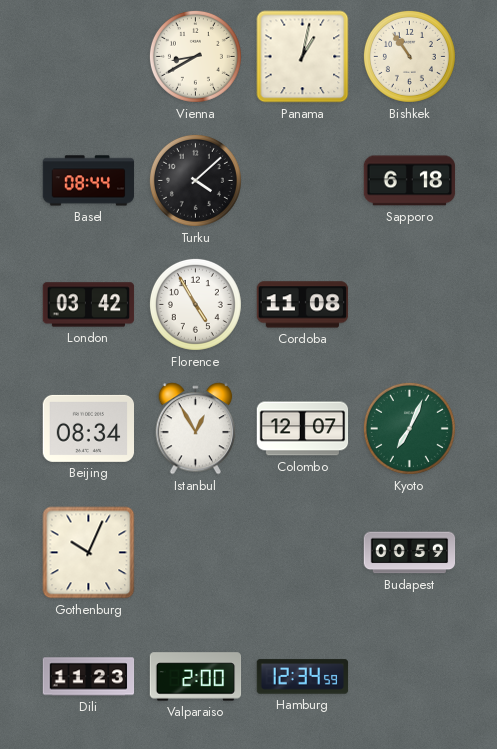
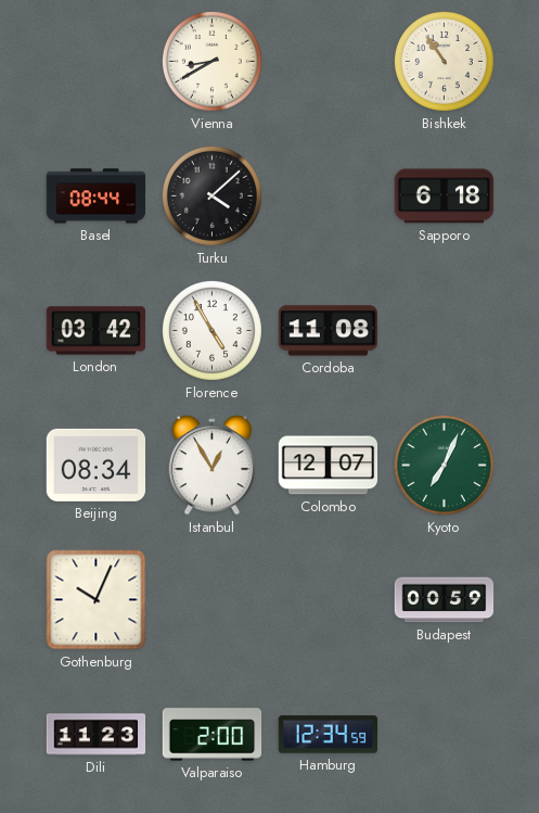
Panama: 1:02 -> none
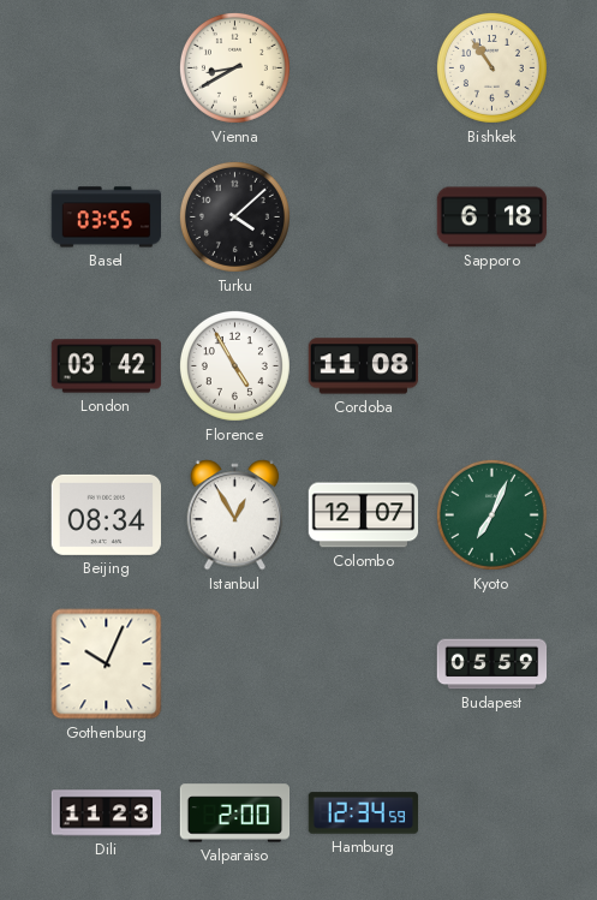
Basel: 08:44 -> 03:55
Budapest: 00:59 -> 05:59
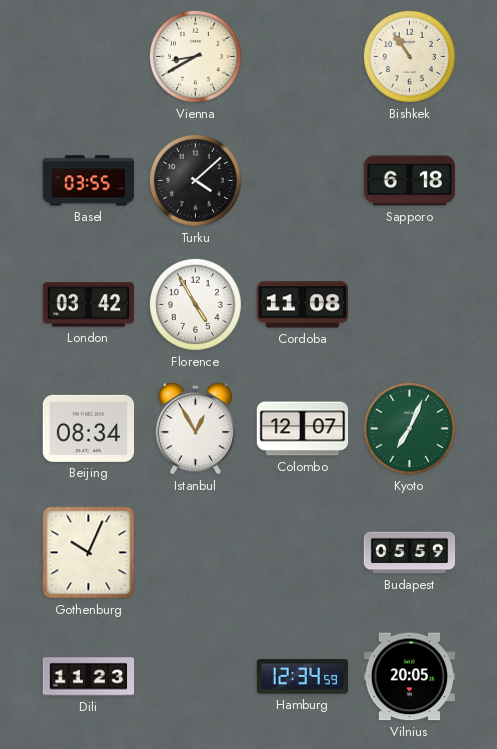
Valparaiso: 2:00 -> none
Vilnius: none -> 20:05
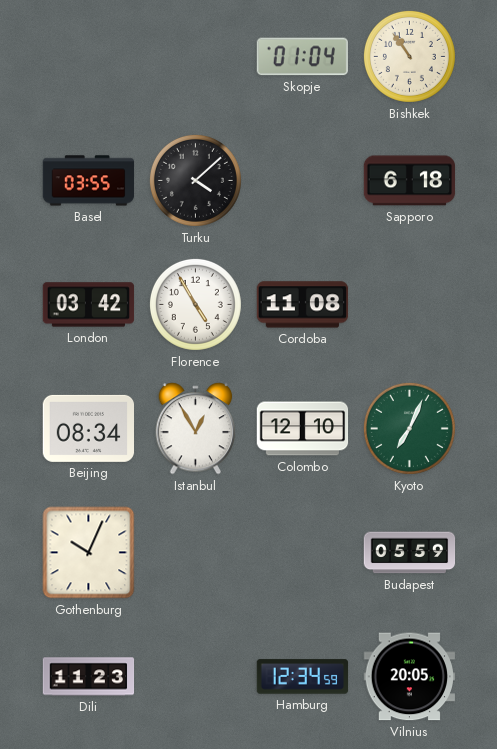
Vienna: 8:40 -> none
Skopje: none -> 01:04
Colombo: 12:07 -> 12:10
